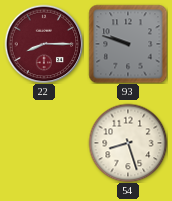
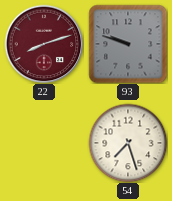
22: 8:15 -> 8:12
54: 8:27 -> 7:27
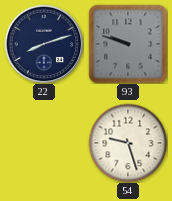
22 dial: burgundy -> navy
54: 7:27 -> 9:27
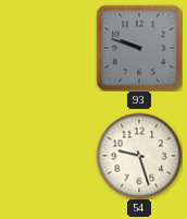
22: 8:12 -> none
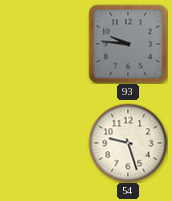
93: 9:48 -> 9:46
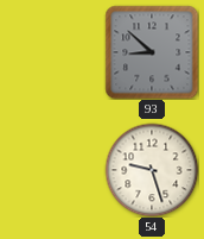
93: 9:46 -> 8:52
